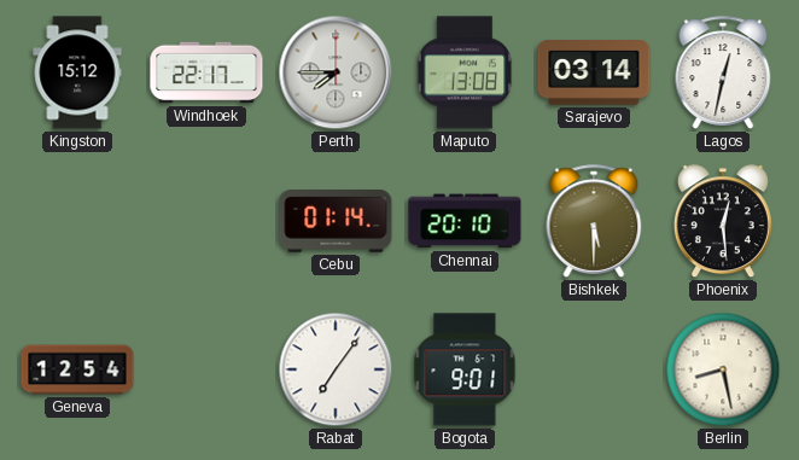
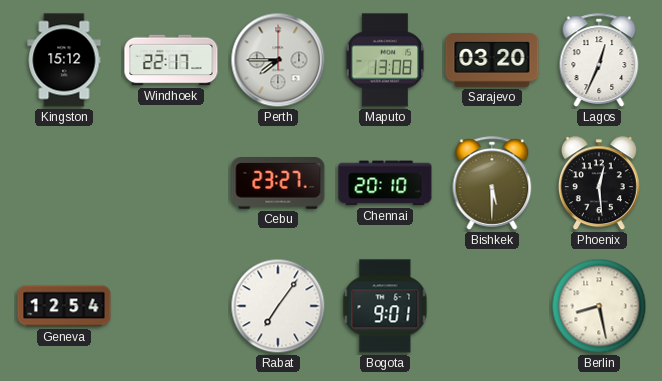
Sarajevo: 03:14 -> 03:20
Lagos: 12:32 -> 12:34
Cebu: 01:14 -> 23:27
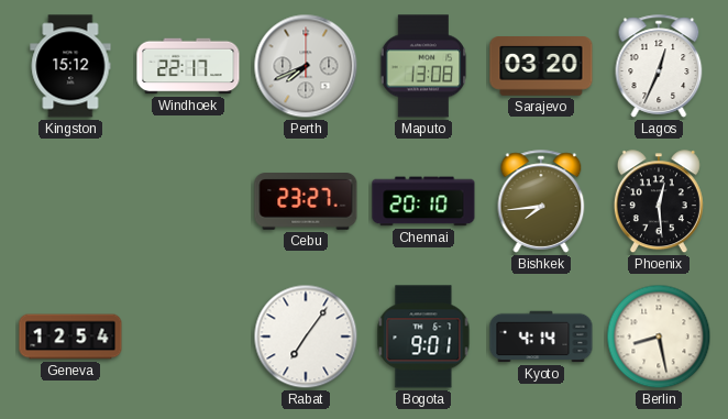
Perth: 7:45 -> 7:41
Bishkek: 5:30 -> 7:44
Kyoto: none -> 4:14
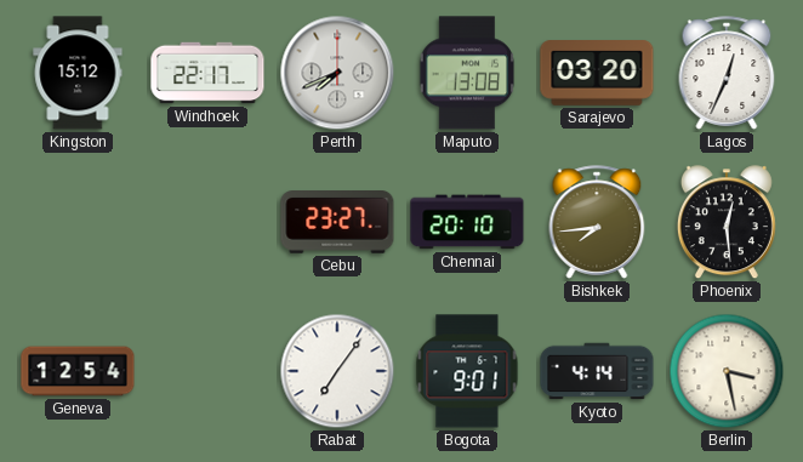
Berlin: 8:28 -> 3:28
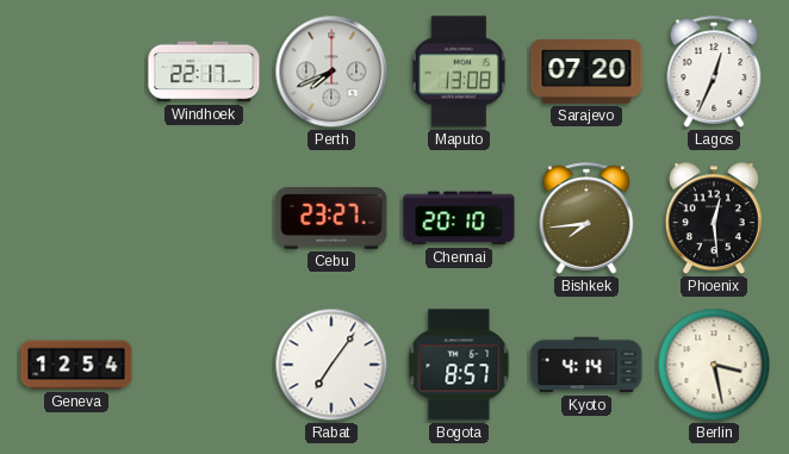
Kingston: 15:12 -> none
Sarajevo: 03:20 -> 07:20
Bogota: 9:01 -> 8:57
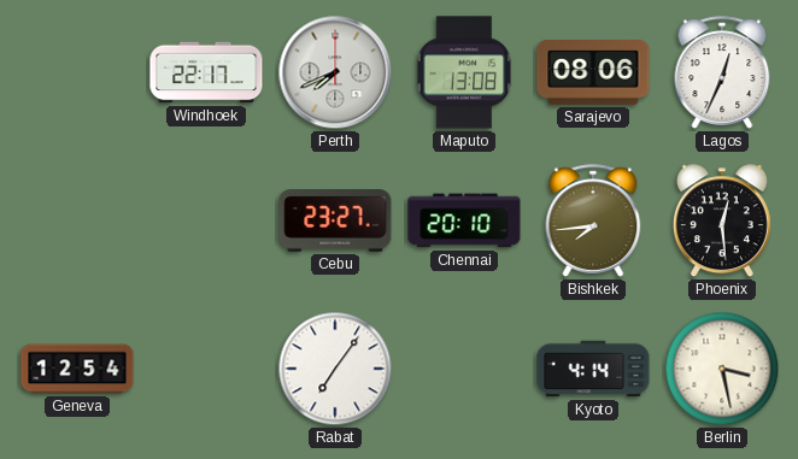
Sarajevo: 07:20 -> 08:06
Bogota: 8:57 -> none
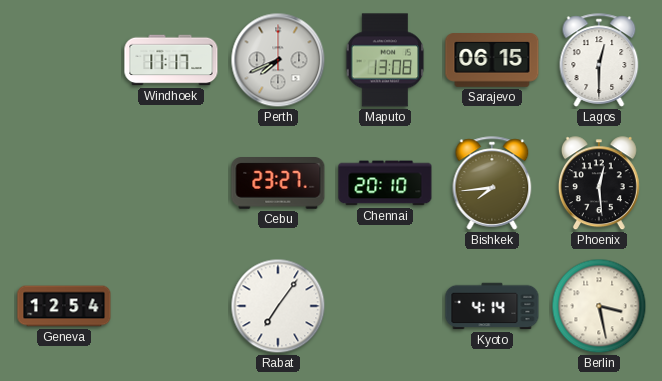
Windhoek: 22:17 -> 11:17
Sarajevo: 08:06 -> 06:15
Lagos: 12:34 -> 12:30
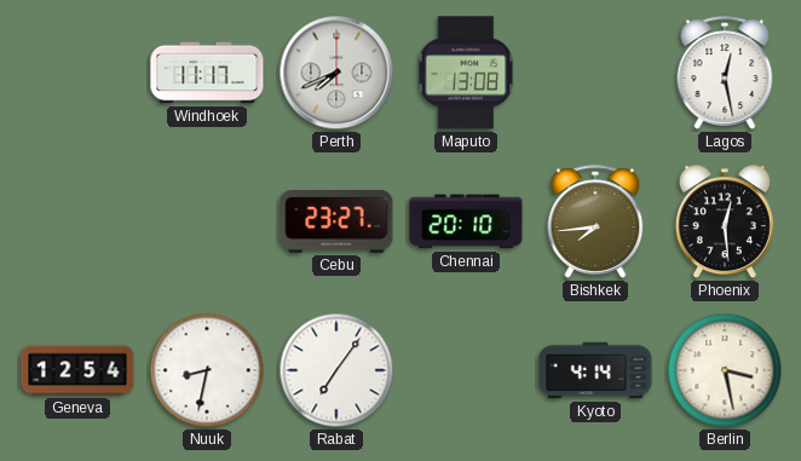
Sarajevo: 06:15 -> none
Lagos: 12:30 -> 12:28
Nuuk: none -> 8:32
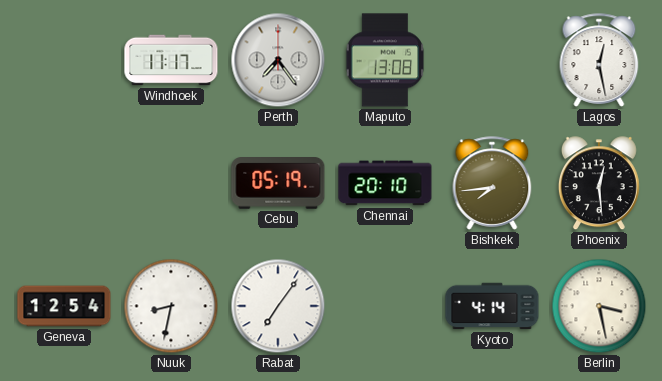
Perth: 7:41 -> 7:24
Cebu: 23:27 -> 05:19
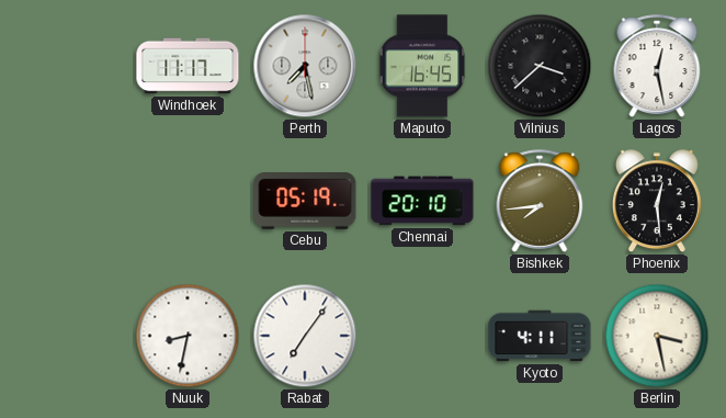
Perth: 7:24 -> 7:28
Maputo: 13:08 -> 16:45
Vilnius: none -> 3:38
Geneva: 12:54 -> none
Kyoto: 4:14 -> 4:11
